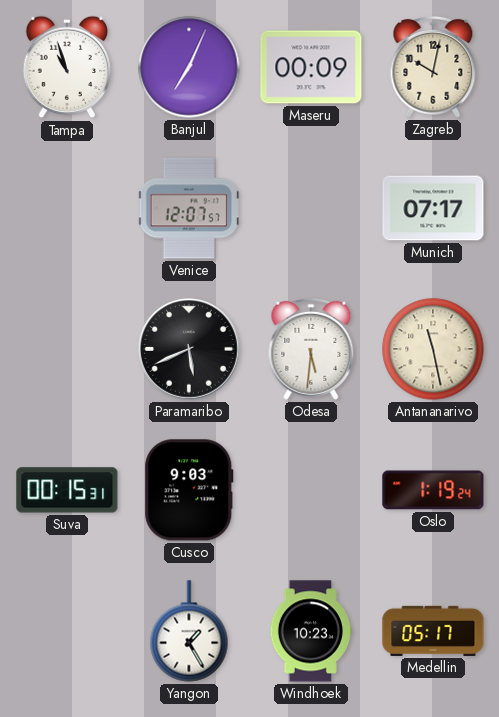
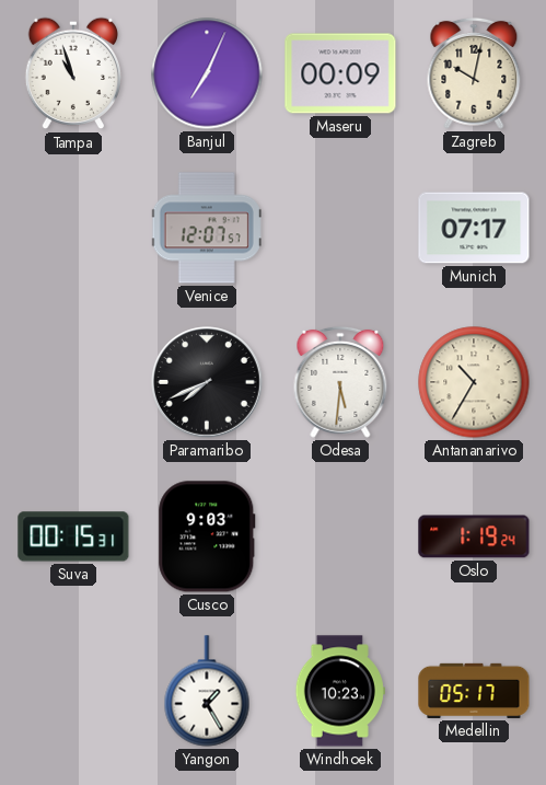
Paramaribo: 5:41 -> 7:41
Antananarivo: 11:28 -> 10:35
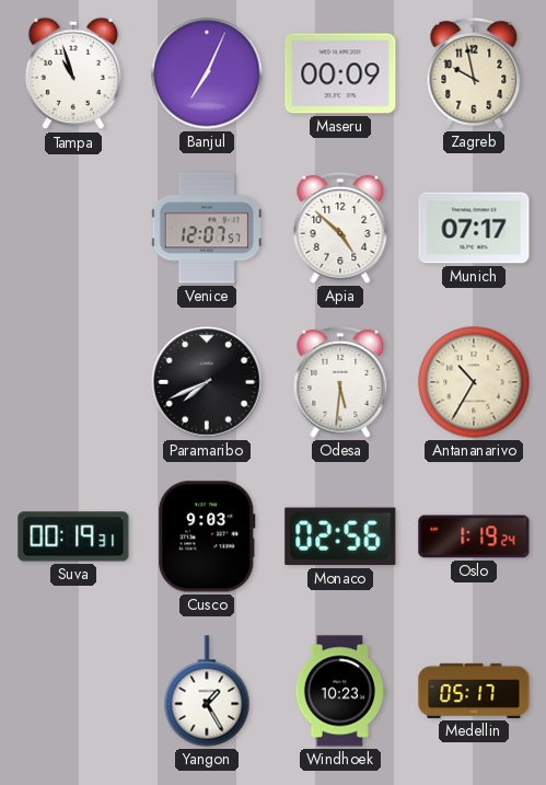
Zagreb: 10:02 -> 9:58
Apia: none -> 4:52
Suva: 00:15 -> 00:19
Monaco: none -> 02:56
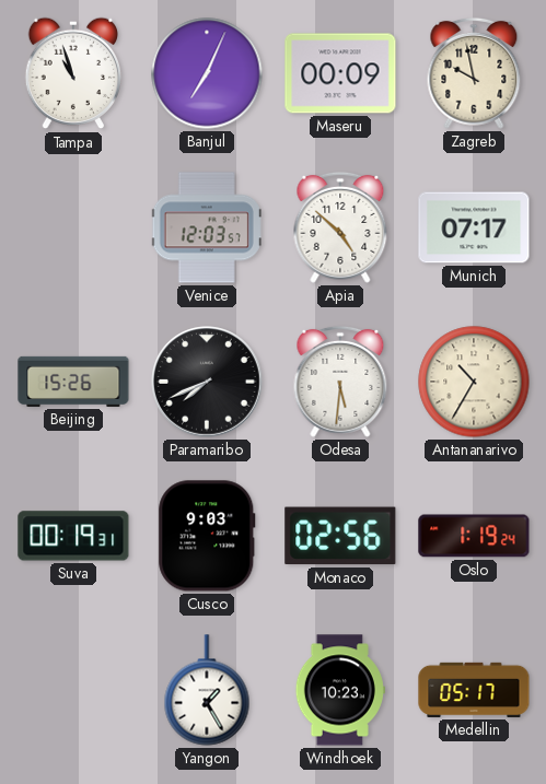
Venice: 12:07 -> 12:03
Beijing: none -> 15:26
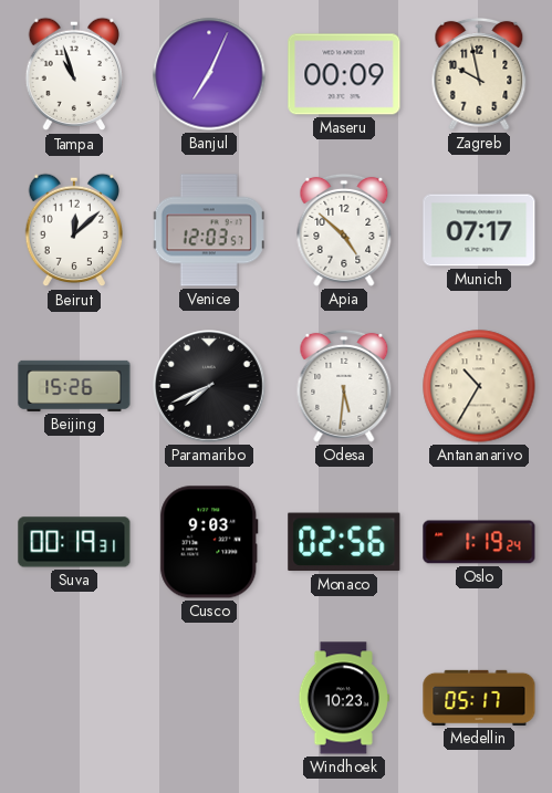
Beirut: none -> 12:08
Yangon: 1:25 -> none
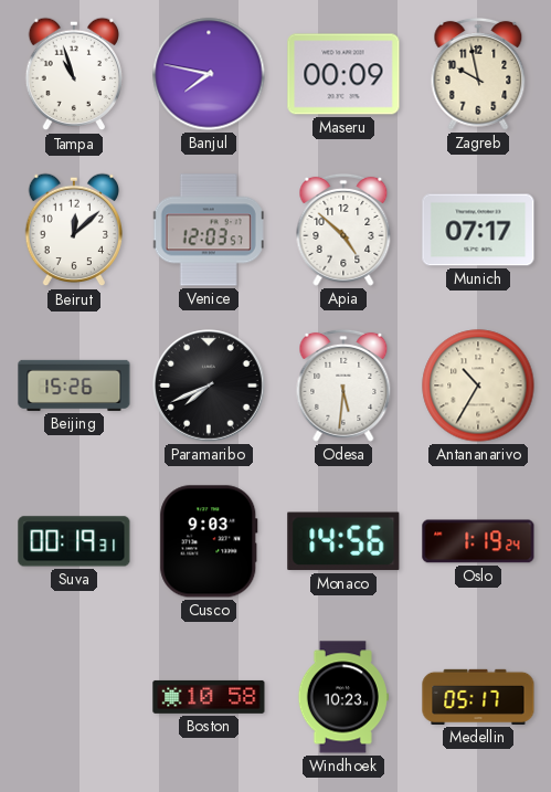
Banjul: 7:04 -> 7:47
Monaco: 02:56 -> 14:56
Boston: none -> 10:58
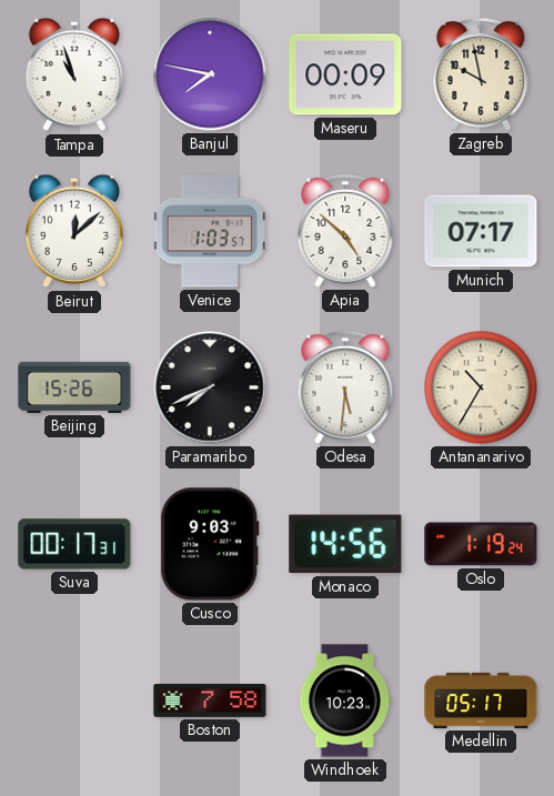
Venice: 12:03 -> 1:03
Suva: 00:19 -> 00:17
Boston: 10:58 -> 7:58
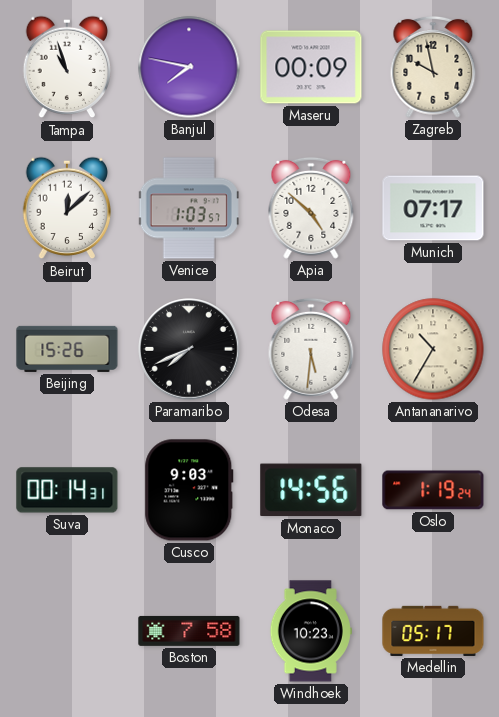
Suva: 00:17 -> 00:14
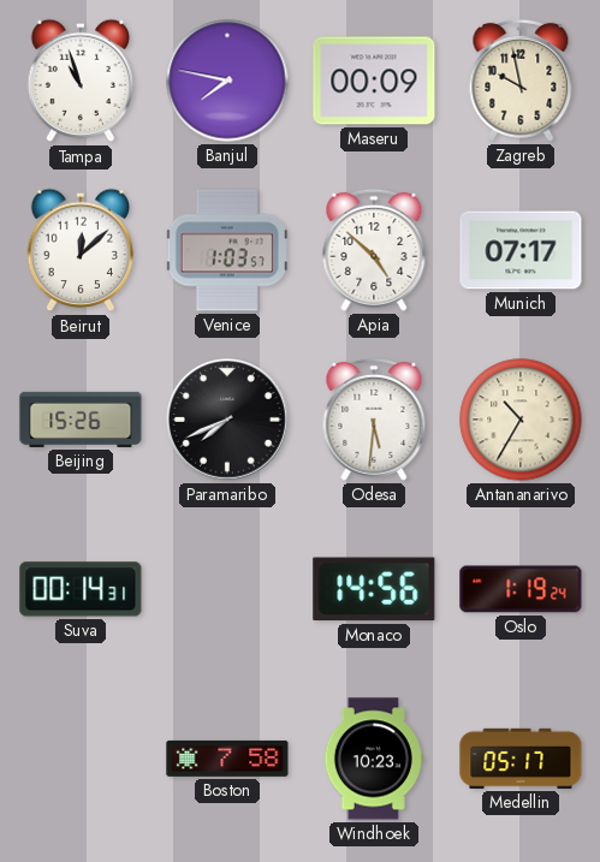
Cusco: 9:03 -> none
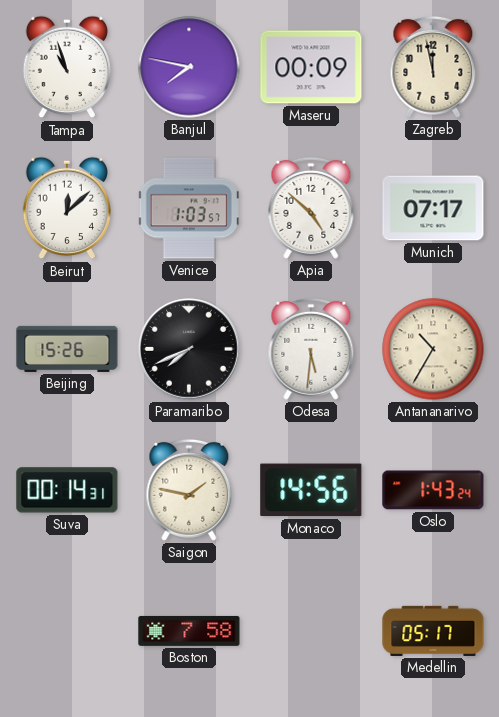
Zagreb: 9:58 -> 11:58
Saigon: none -> 1:47
Oslo: 1:19 -> 1:43
Windhoek: 10:23 -> none
